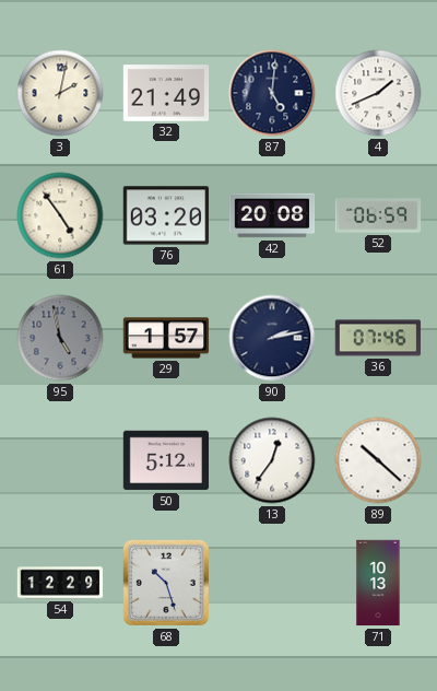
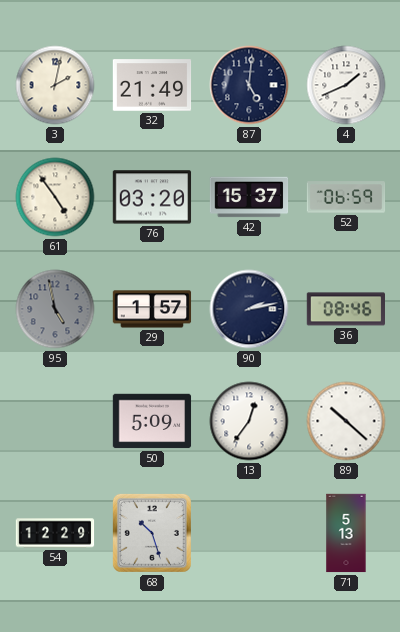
42: 20:08 -> 15:37
36: 07:46 -> 08:46
50: 5:12 -> 5:09
71: 10:13 -> 5:13
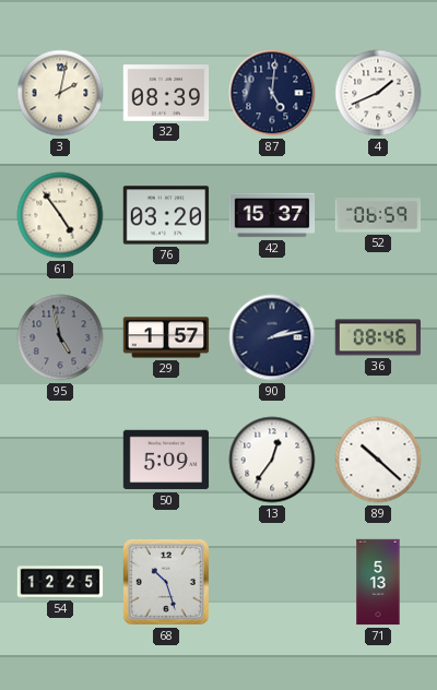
32: 21:49 -> 08:39
54: 12:29 -> 12:25
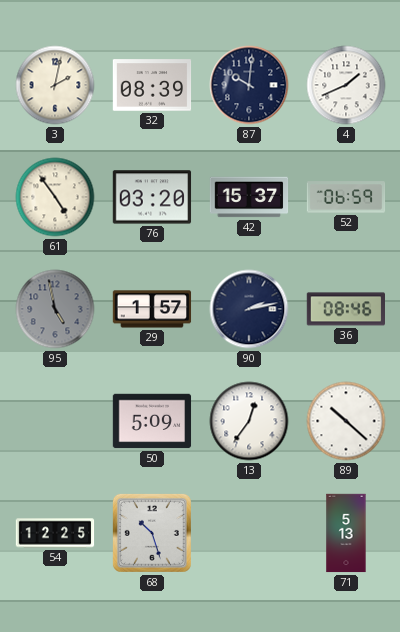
87: 5:01 -> 10:01
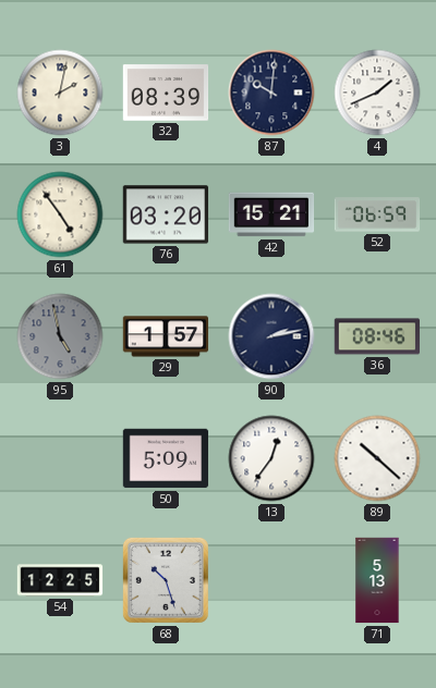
42: 15:37 -> 15:21
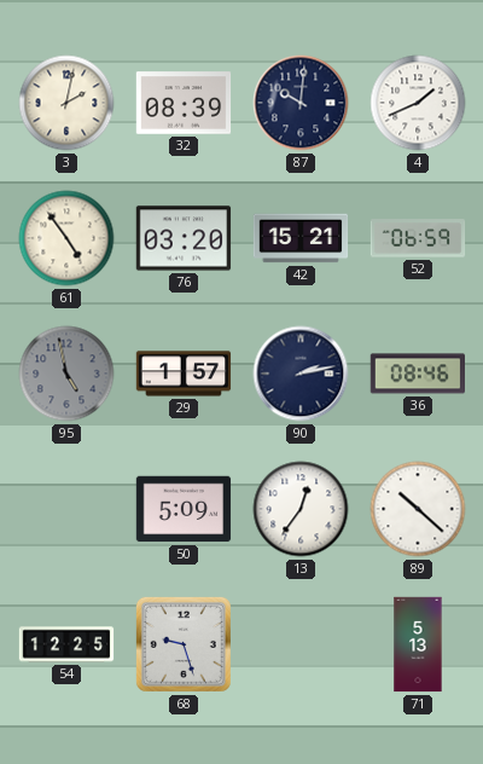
68: 10:27 -> 9:27
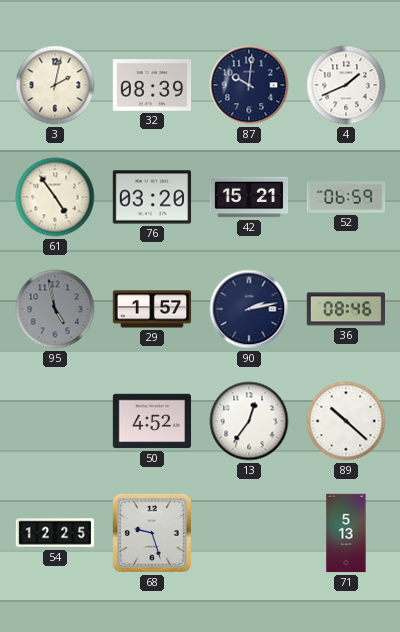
50: 5:09 -> 4:52
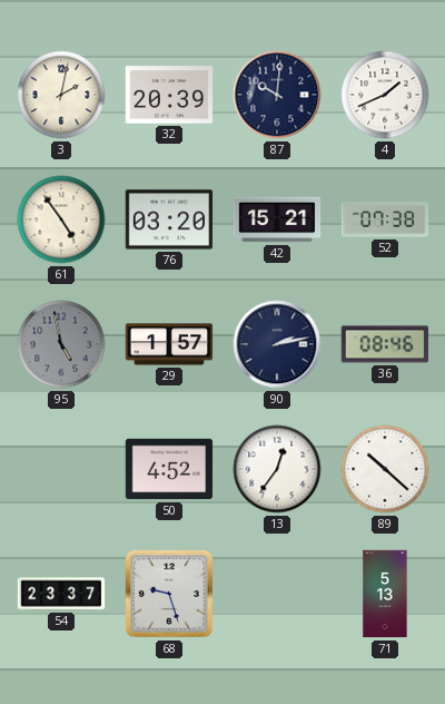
32: 08:39 -> 20:39
52: 06:59 -> 07:38
54: 12:25 -> 23:37
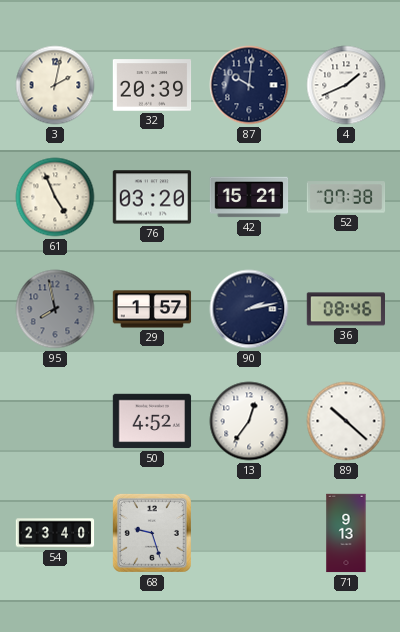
61: 4:54 -> 4:56
95: 4:58 -> 7:58
54: 23:37 -> 23:40
71: 5:13 -> 9:13
